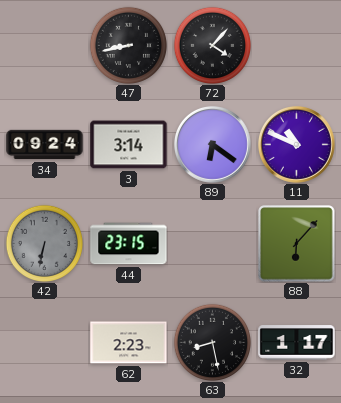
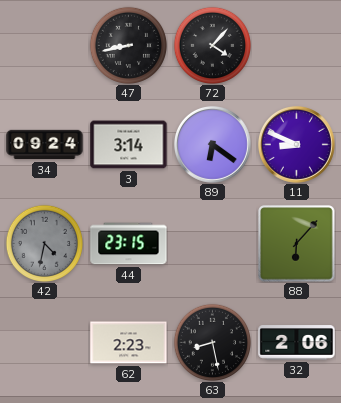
11: 10:49 -> 8:49
42: 6:32 -> 4:32
32: 1:17 -> 2:06
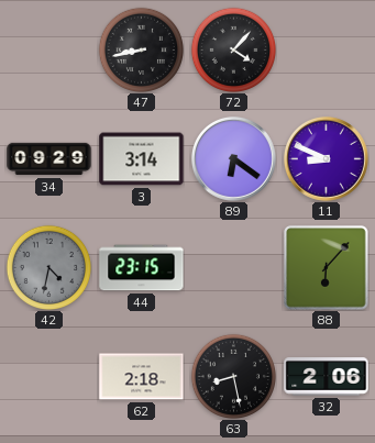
34: 09:24 -> 09:29
62: 2:23 -> 2:18
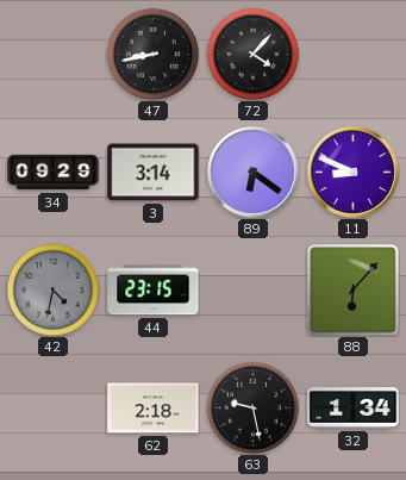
63: 8:28 -> 9:28
32: 2:06 -> 1:34
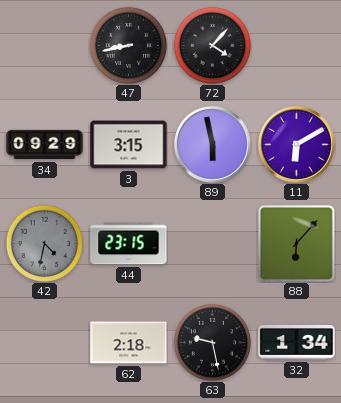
3: 3:14 -> 3:15
89: 6:21 -> 5:58
11: 8:49 -> 6:10
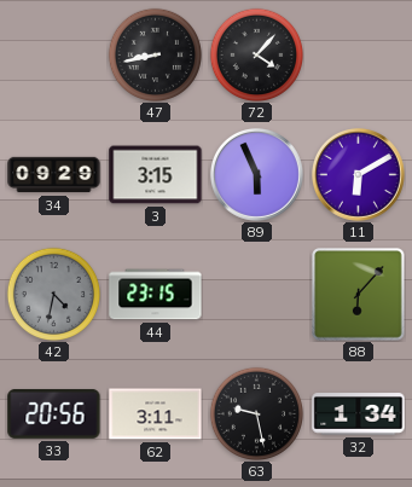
89: 5:58 -> 5:56
33: none -> 20:56
62: 2:18 -> 3:11
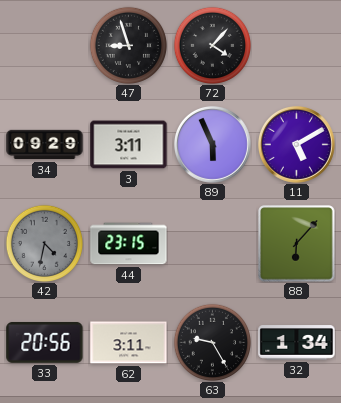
47: 8:43 -> 8:57
3: 3:15 -> 3:11
11: 6:10 -> 5:10
63: 9:28 -> 9:25
